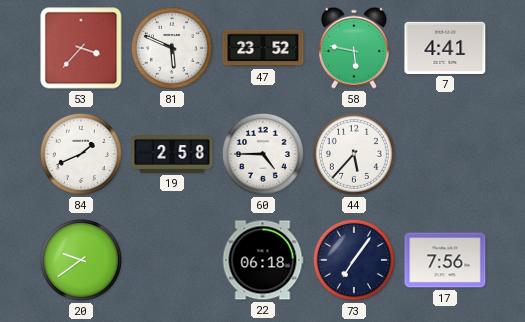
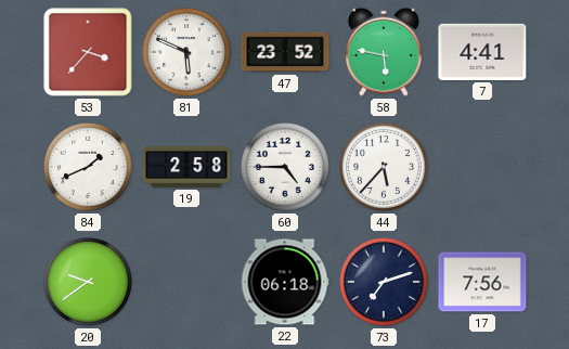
73: 7:06 -> 7:12
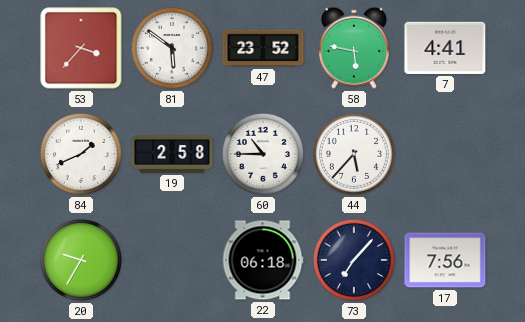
81: 5:49 -> 5:51
60: 4:45 -> 10:45
20: 9:39 -> 9:35
73: 7:12 -> 7:07
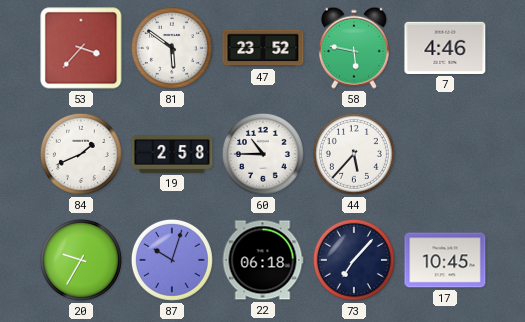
7: 4:41 -> 4:46
87: none -> 10:03
17: 7:56 -> 10:45
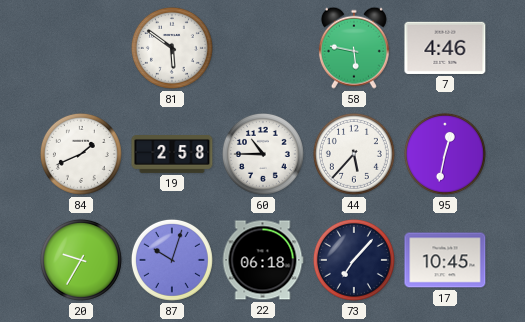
53: 3:37 -> none
47: 23:52 -> none
95: none -> 12:32
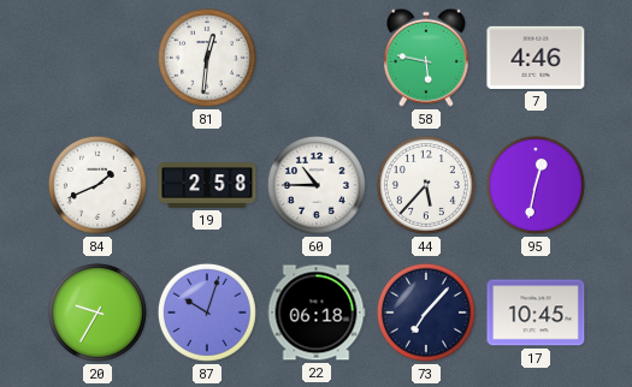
81: 5:51 -> 12:31
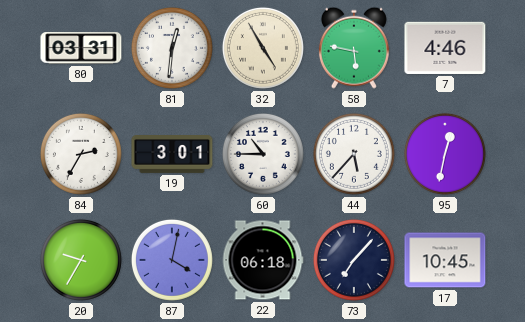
80: none -> 03:31
32: none -> 4:55
84: 1:41 -> 2:35
19: 2:58 -> 3:01
87: 10:03 -> 4:02
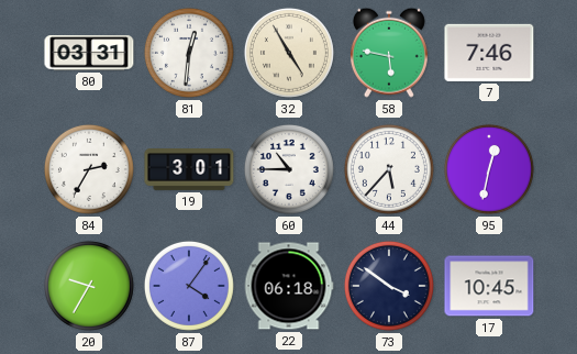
7: 4:46 -> 7:46
87: 4:02 -> 4:06
73: 7:07 -> 3:51
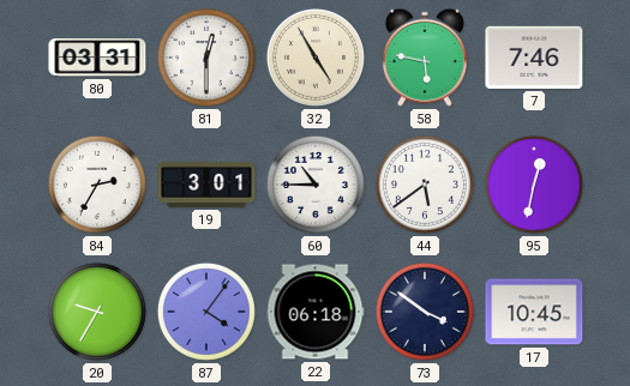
81: 12:31 -> 12:30
44: 5:37 -> 5:39
